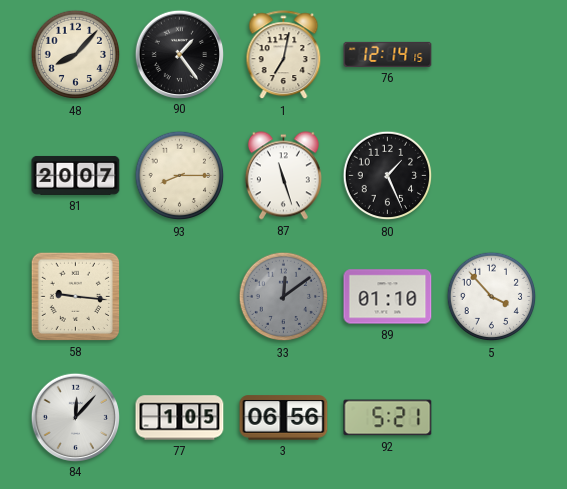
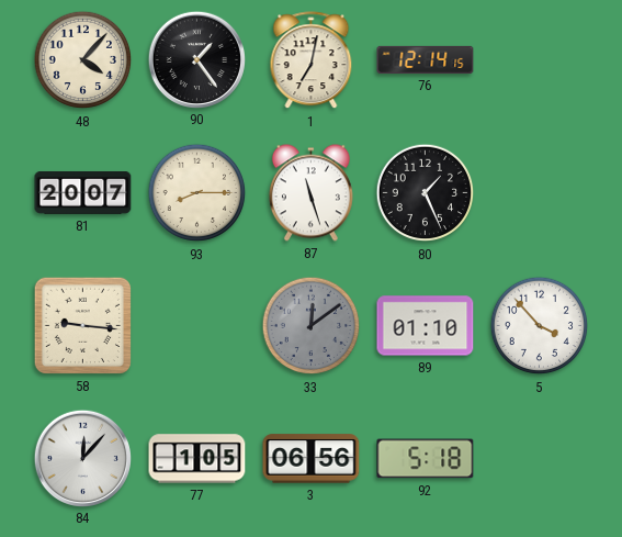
48: 8:07 -> 4:07
92: 5:21 -> 5:18
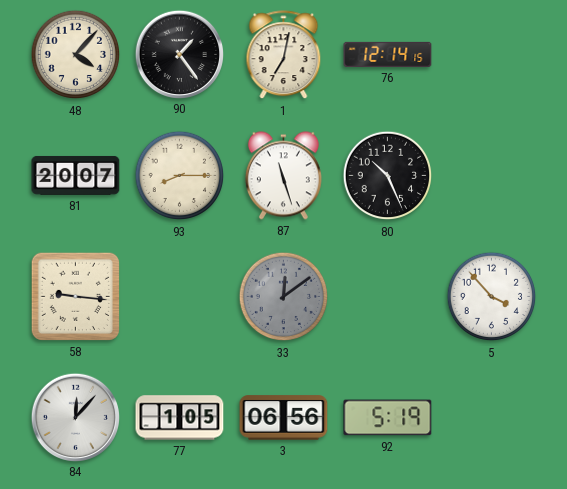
80: 1:26 -> 10:26
89: 01:10 -> none
92: 5:18 -> 5:19
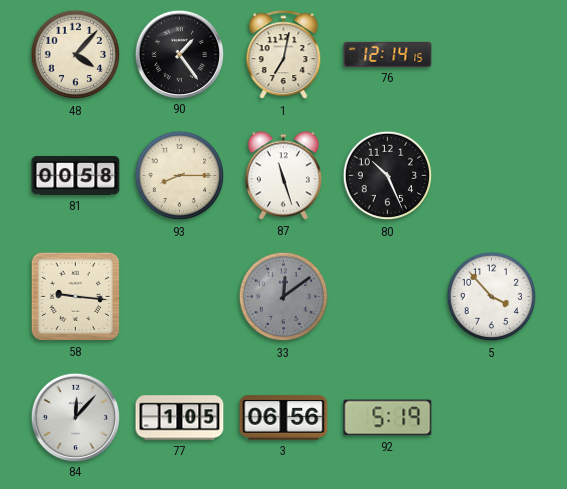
81: 20:07 -> 00:58
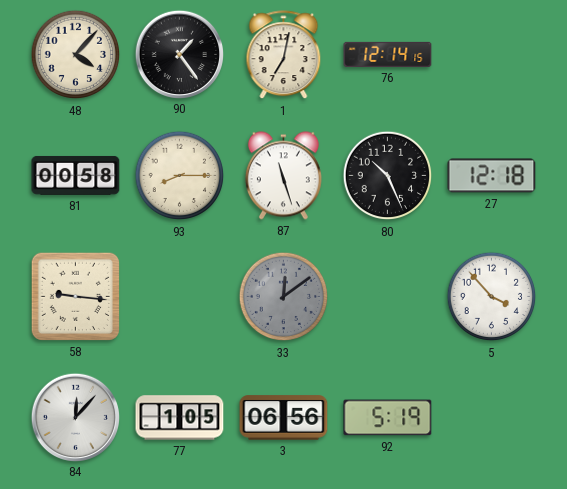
27: none -> 12:18
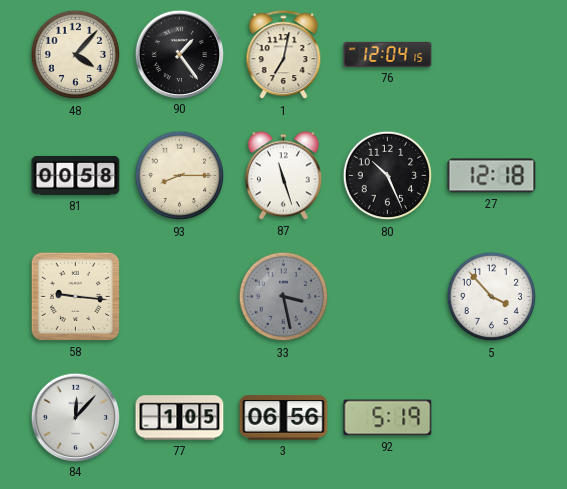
76: 12:14 -> 12:04
33: 12:09 -> 3:28
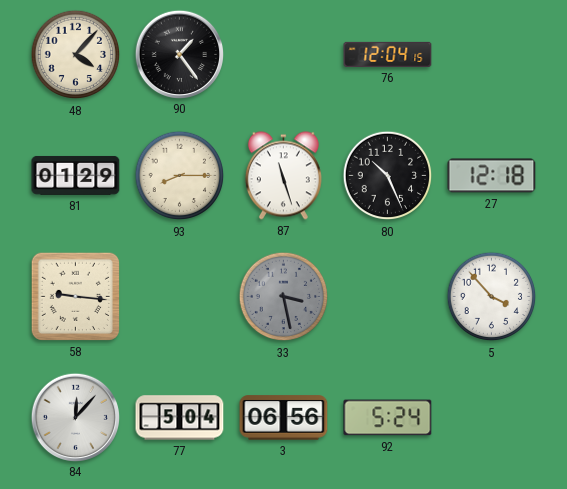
1: 7:02 -> none
81: 00:58 -> 01:29
77: 1:05 -> 5:04
92: 5:19 -> 5:24
